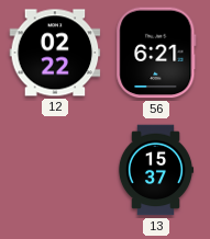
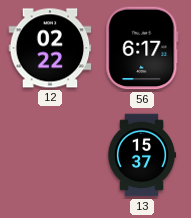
56: 6:21 -> 6:17
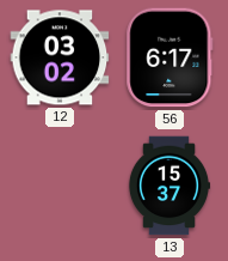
12: 02:22 -> 03:02
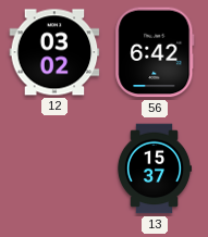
56: 6:17 -> 6:42
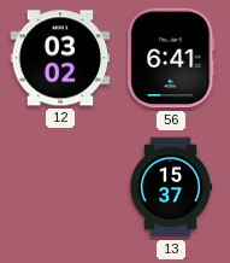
56: 6:42 -> 6:41
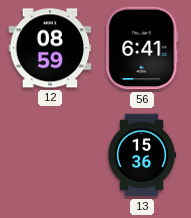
12: 03:02 -> 08:59
13: 15:37 -> 15:36
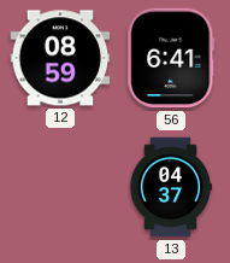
13: 15:36 -> 04:37
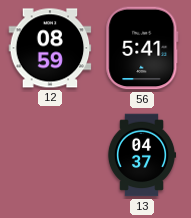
56: 6:41 -> 5:41
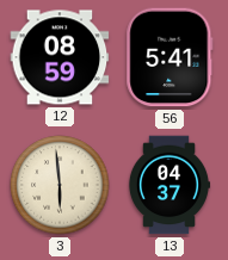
3: none -> 5:59
